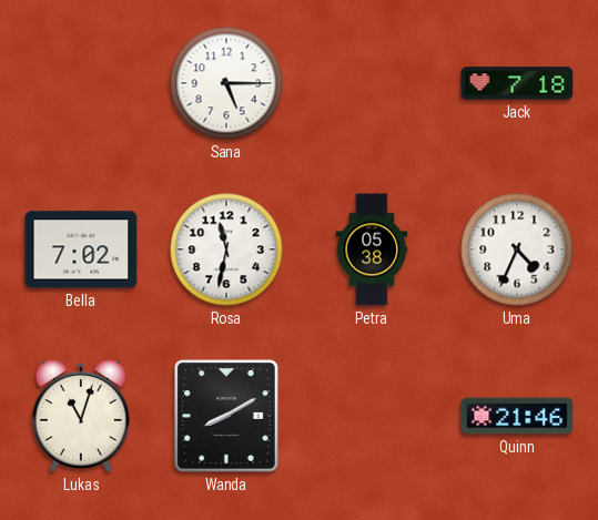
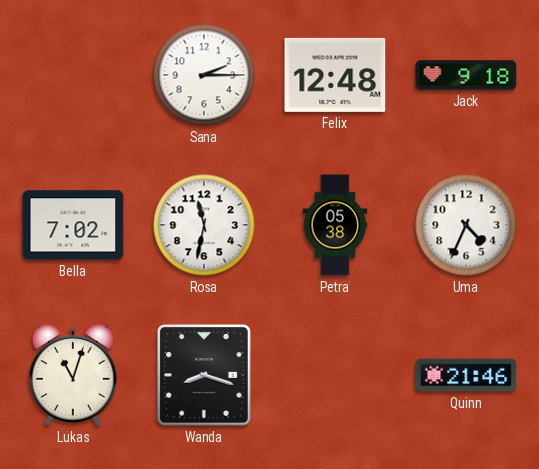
Sana: 5:15 -> 2:15
Felix: none -> 12:48
Jack: 7:18 -> 9:18
Wanda: 8:10 -> 8:18
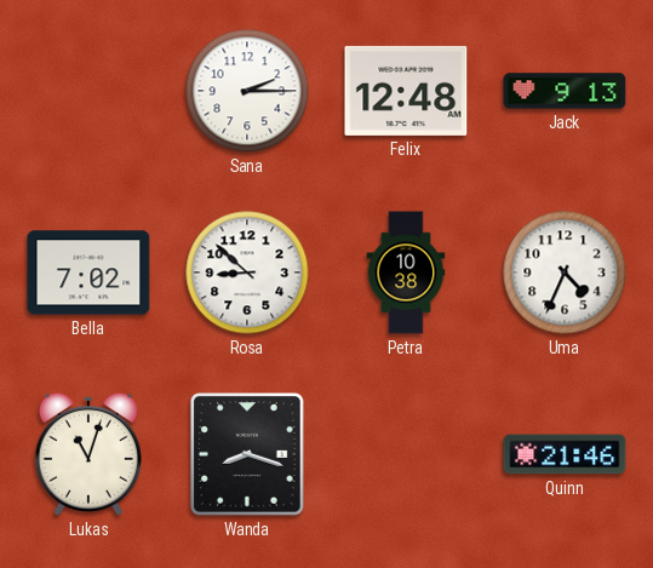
Jack: 9:18 -> 9:13
Rosa: 11:32 -> 8:52
Petra: 05:38 -> 10:38
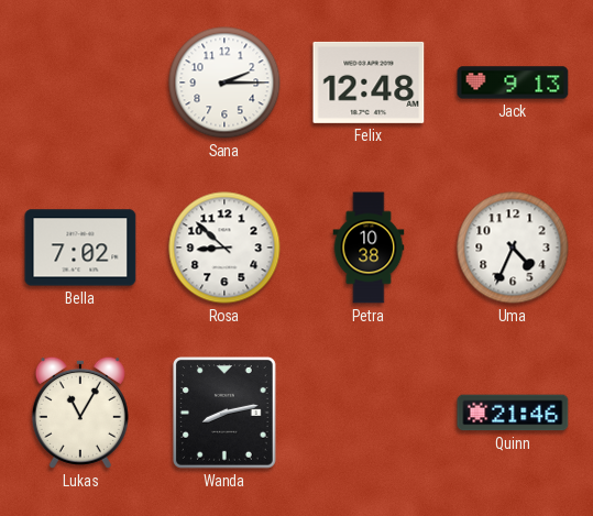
Lukas: 11:03 -> 11:05
Wanda: 8:18 -> 8:13
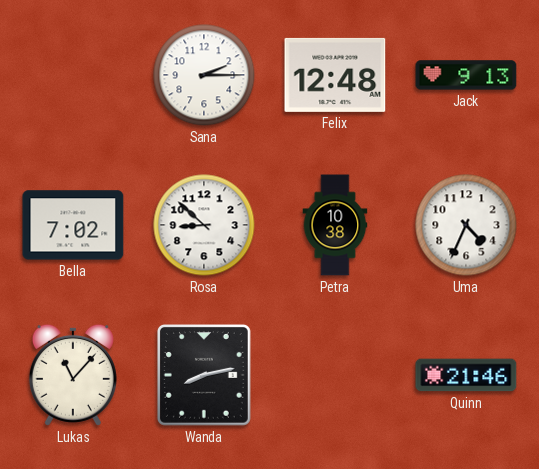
Lukas: 11:05 -> 11:07
